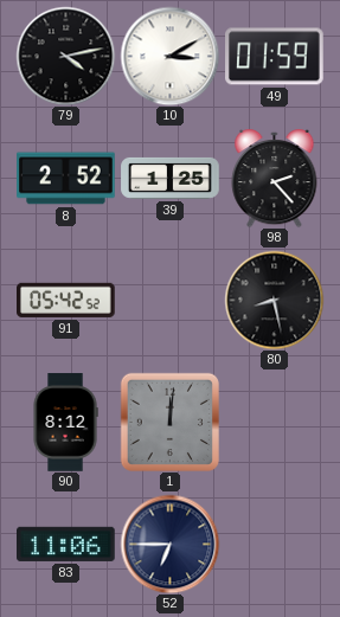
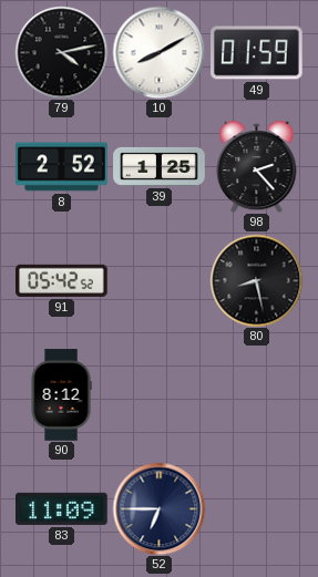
10: 3:10 -> 8:10
1: 12:01 -> none
83: 11:06 -> 11:09
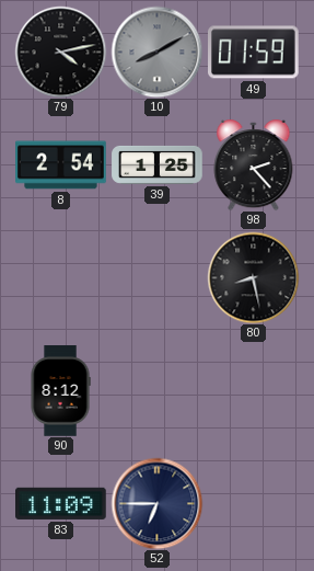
10 dial: white -> grey
8: 2:52 -> 2:54
91: 05:42 -> none
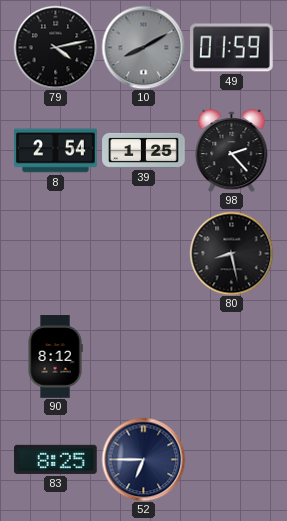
83: 11:09 -> 8:25
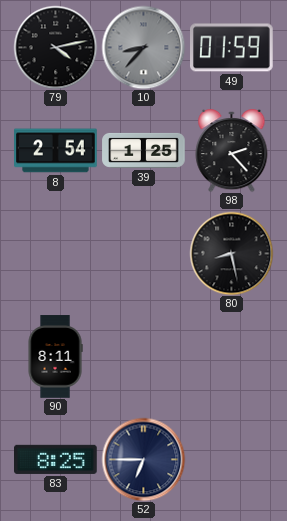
10: 8:10 -> 8:37
90: 8:12 -> 8:11
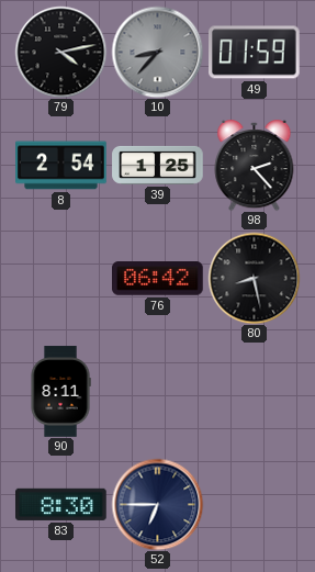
76: none -> 06:42
83: 8:25 -> 8:30
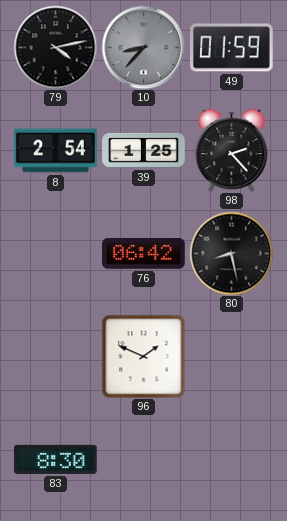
90: 8:11 -> none
96: none -> 1:49
52: 6:45 -> none
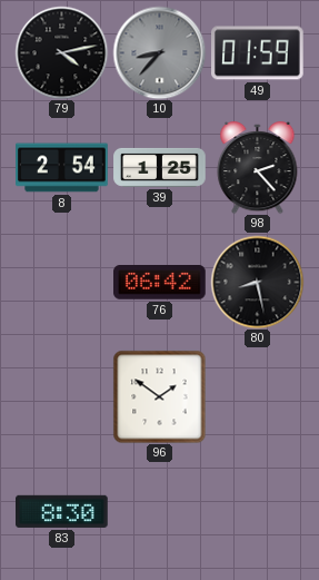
96: 1:49 -> 1:51
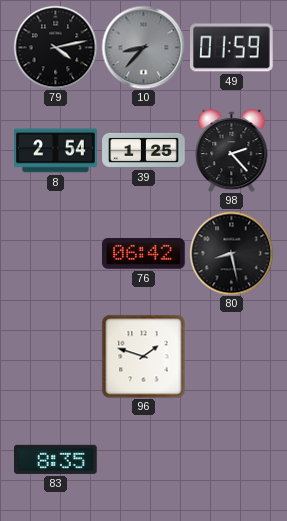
96: 1:51 -> 1:48
83: 8:30 -> 8:35
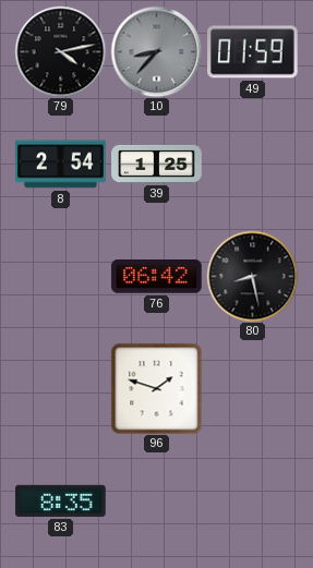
98: 2:23 -> none
